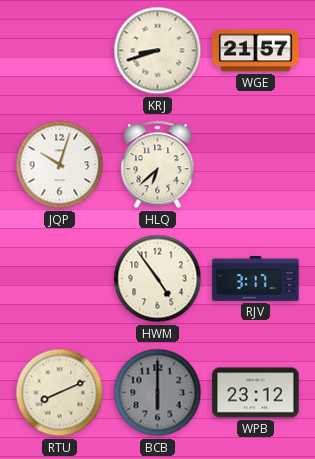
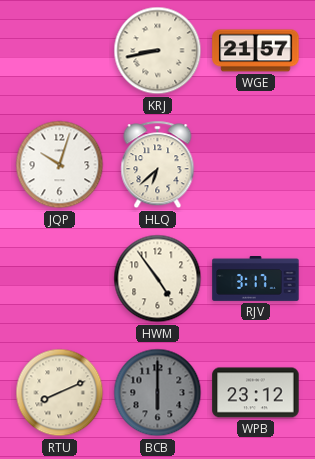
KRJ: 8:42 -> 8:43
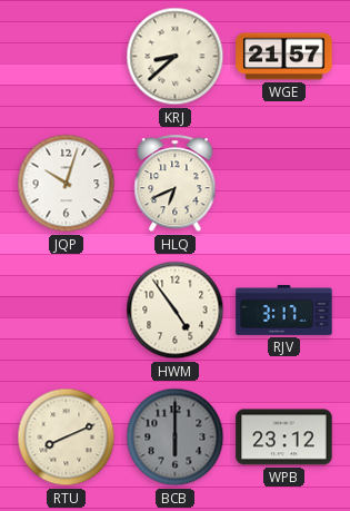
KRJ: 8:43 -> 8:38
HLQ: 6:38 -> 6:41
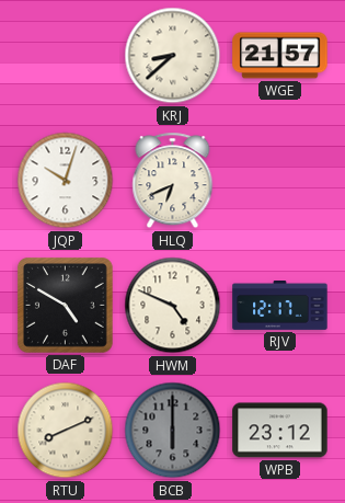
DAF: none -> 4:50
HWM: 4:54 -> 4:49
RJV: 3:17 -> 12:17
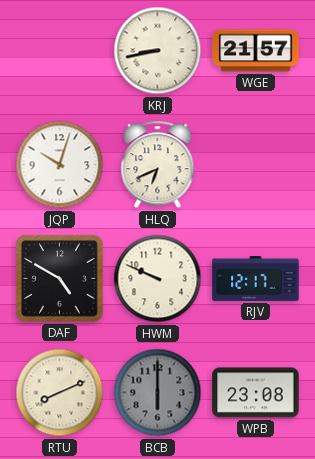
KRJ: 8:38 -> 8:43
HWM: 4:49 -> 9:49
WPB: 23:12 -> 23:08
